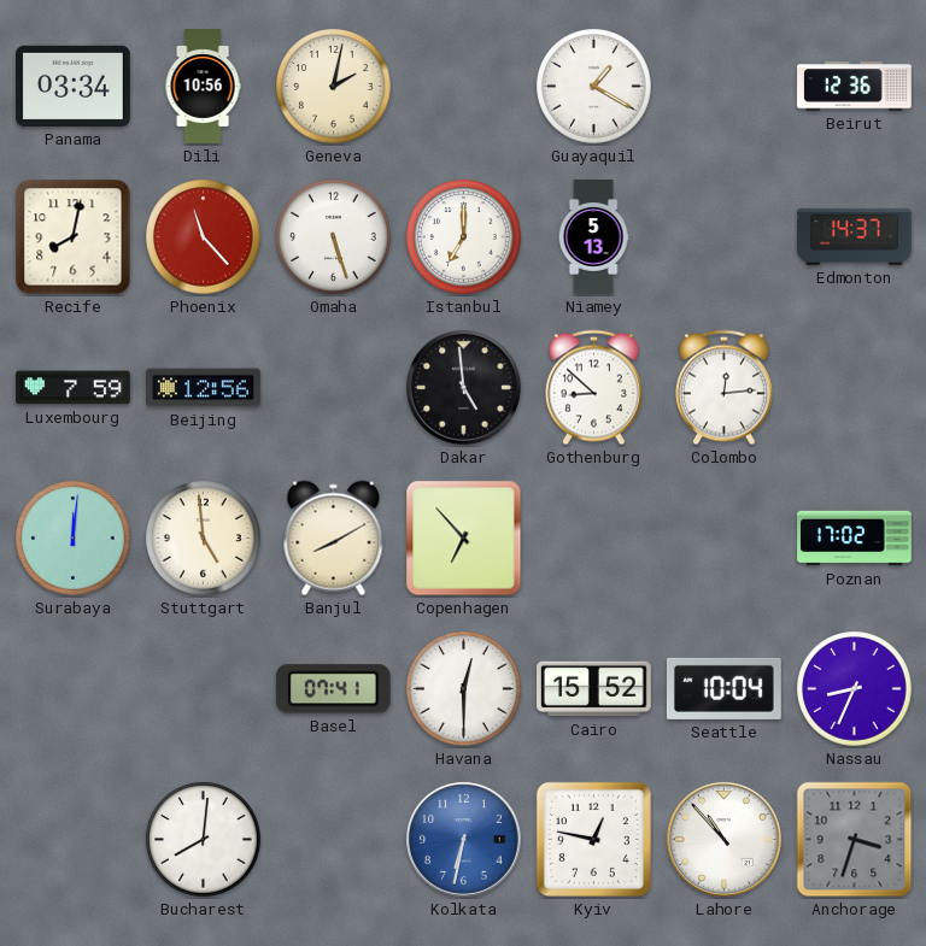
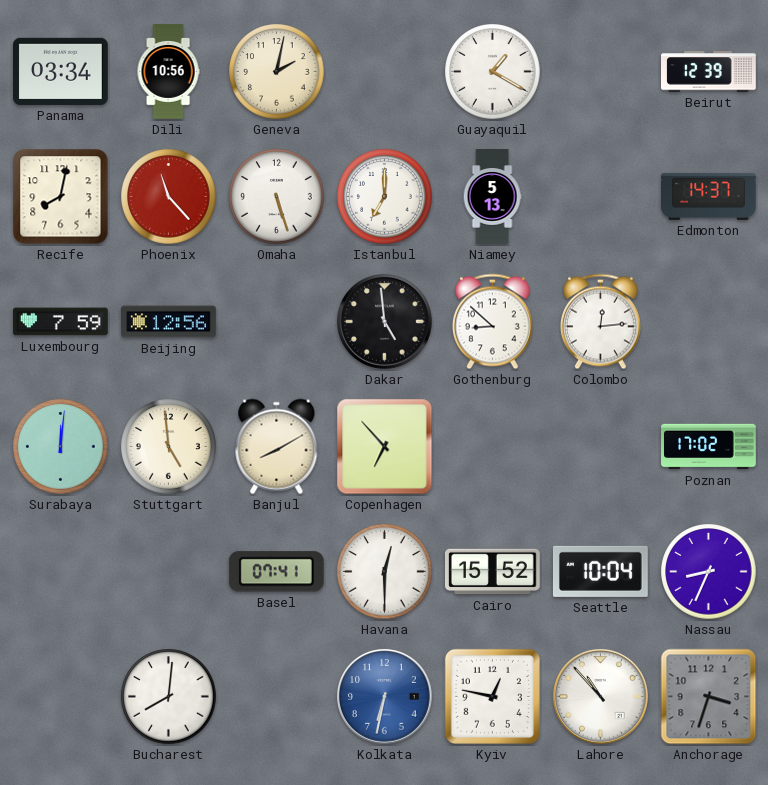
Beirut: 12:36 -> 12:39
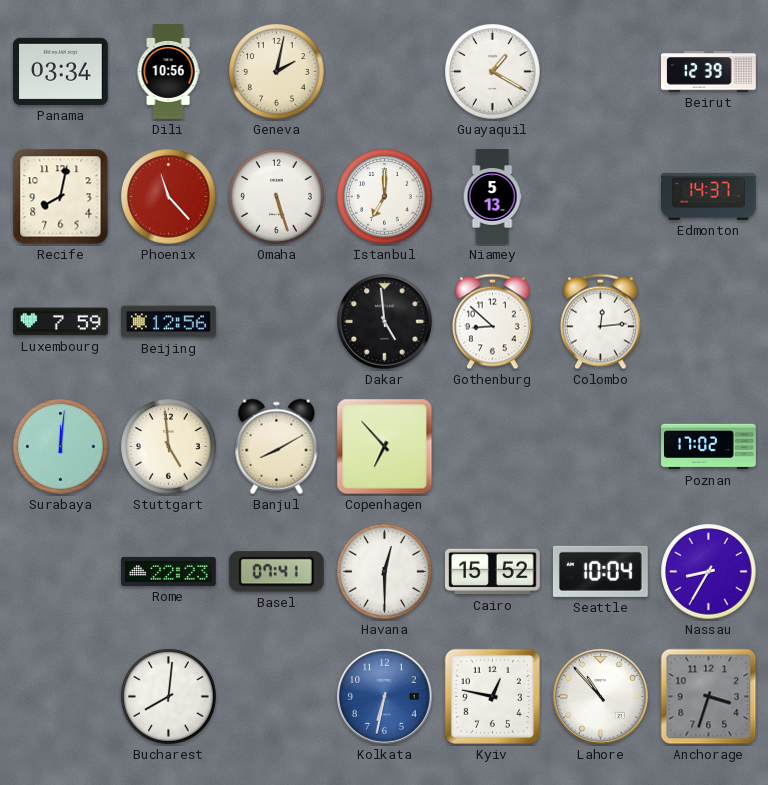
Rome: none -> 22:23
Nassau: 8:34 -> 8:35
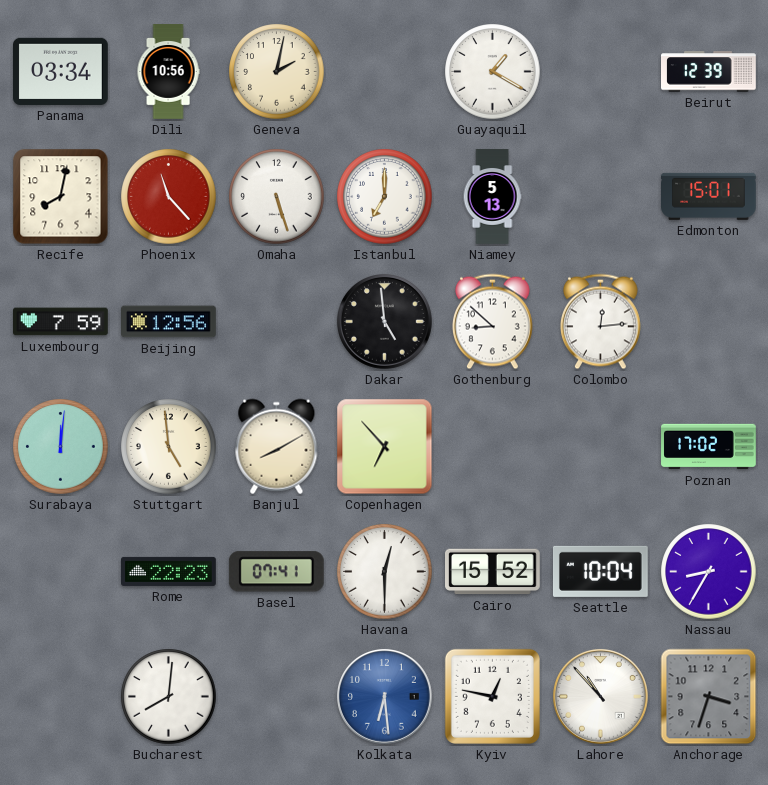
Edmonton: 14:37 -> 15:01
Kolkata: 6:32 -> 6:29
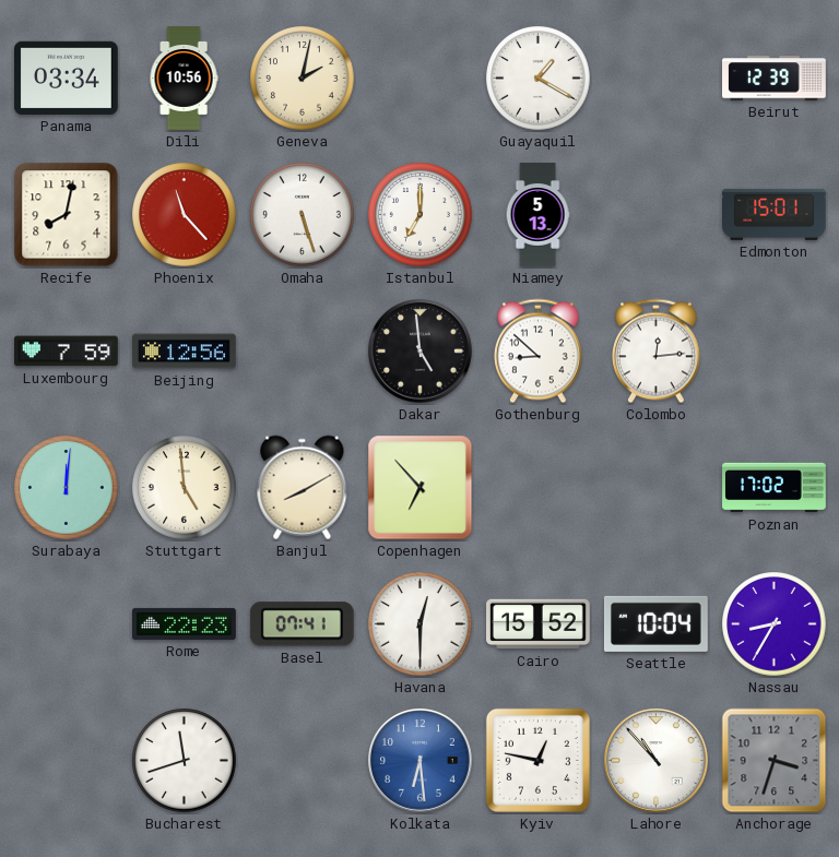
Bucharest: 8:01 -> 11:42
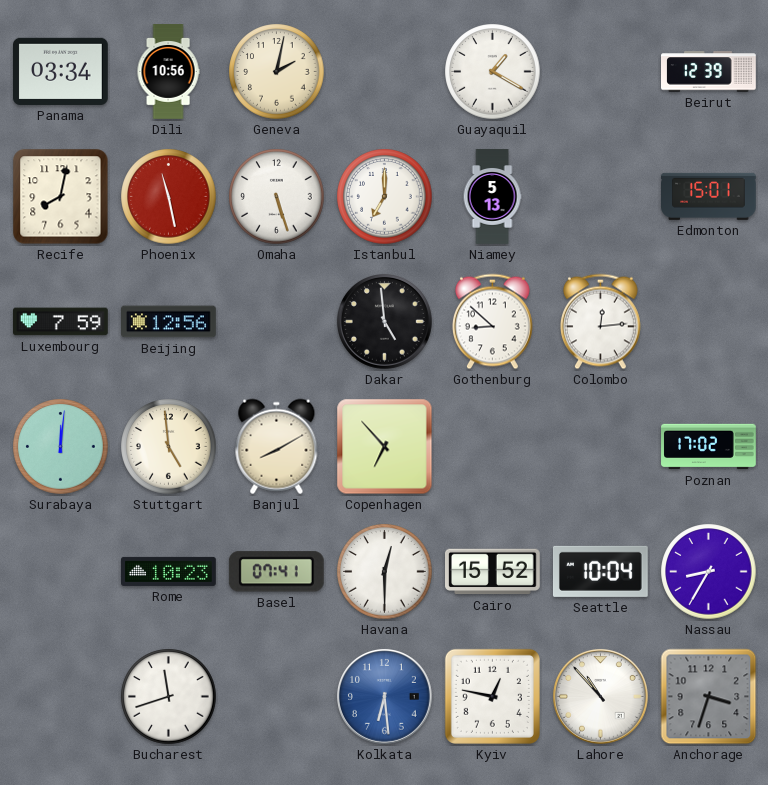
Phoenix: 11:23 -> 11:28
Rome: 22:23 -> 10:23
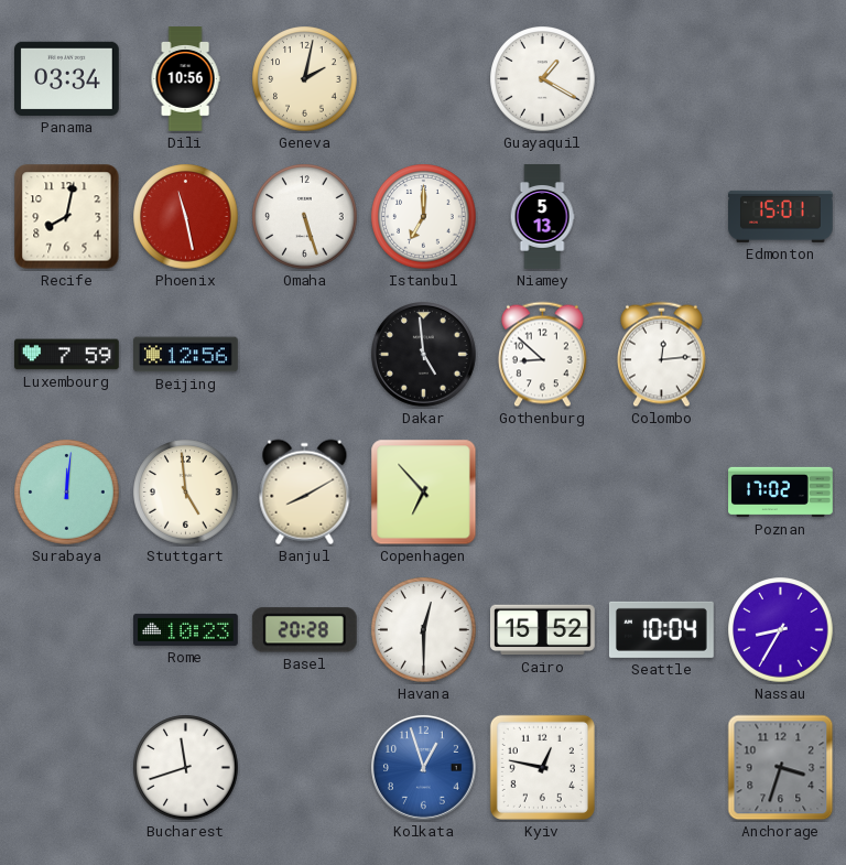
Beirut: 12:39 -> none
Basel: 07:41 -> 20:28
Kolkata: 6:29 -> 12:57
Lahore: 10:53 -> none
